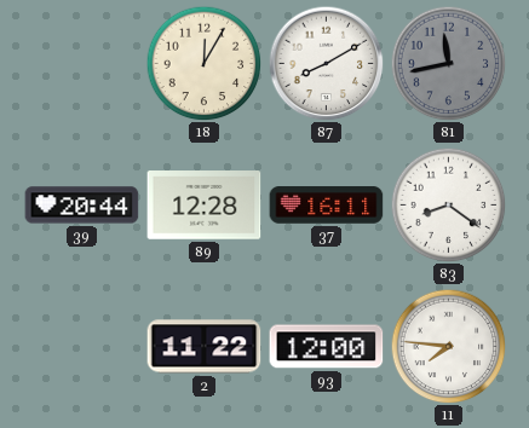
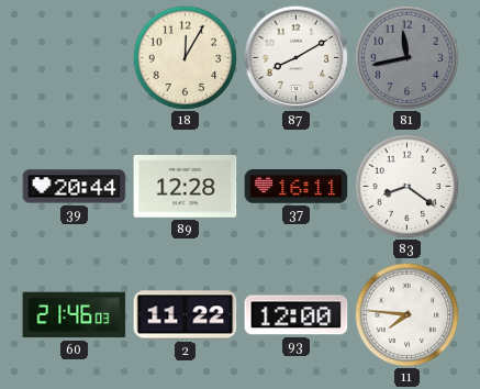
60: none -> 21:46
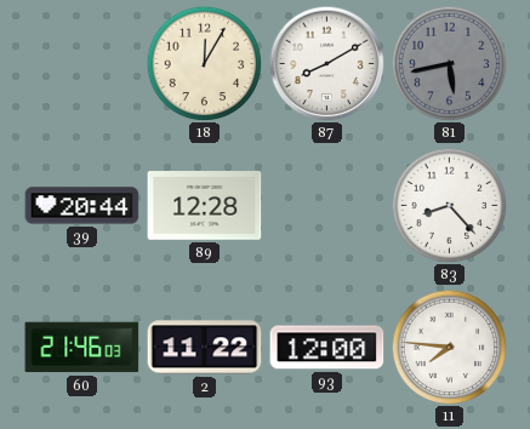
81: 11:43 -> 5:43
37: 16:11 -> none
83: 8:21 -> 8:23
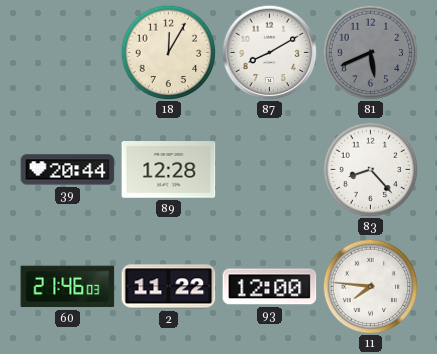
81: 5:43 -> 5:41
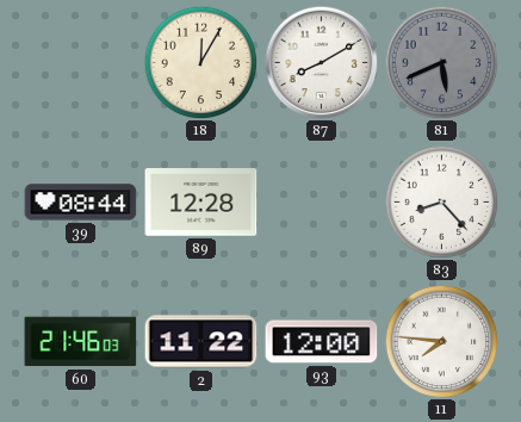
39: 20:44 -> 08:44
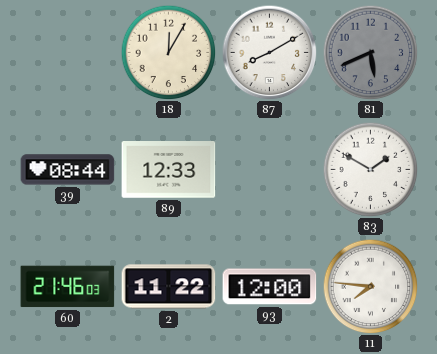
89: 12:28 -> 12:33
83: 8:23 -> 1:50
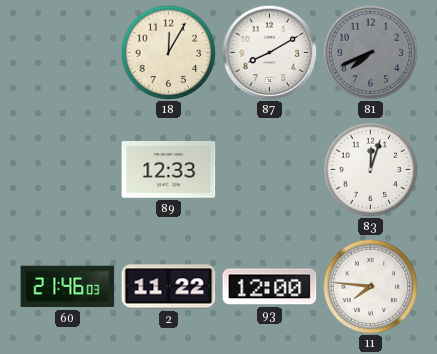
81: 5:41 -> 7:41
39: 08:44 -> none
83: 1:50 -> 12:03
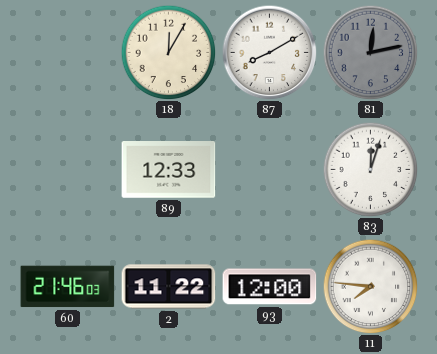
81: 7:41 -> 12:13
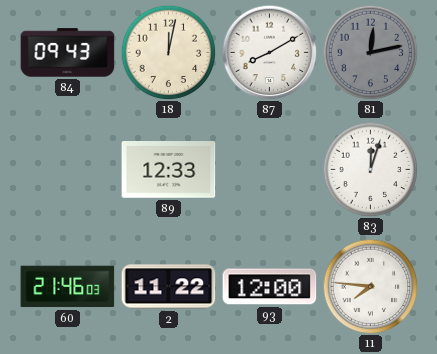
84: none -> 09:43
18: 12:05 -> 12:02
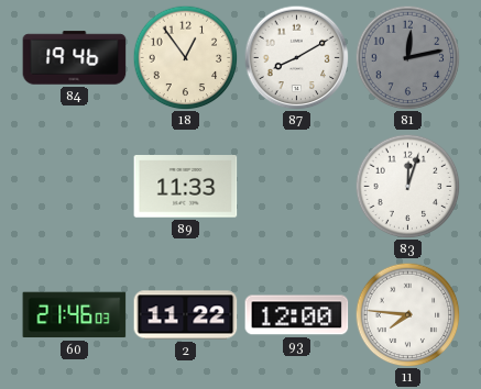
84: 09:43 -> 19:46
18: 12:02 -> 12:54
89: 12:33 -> 11:33
